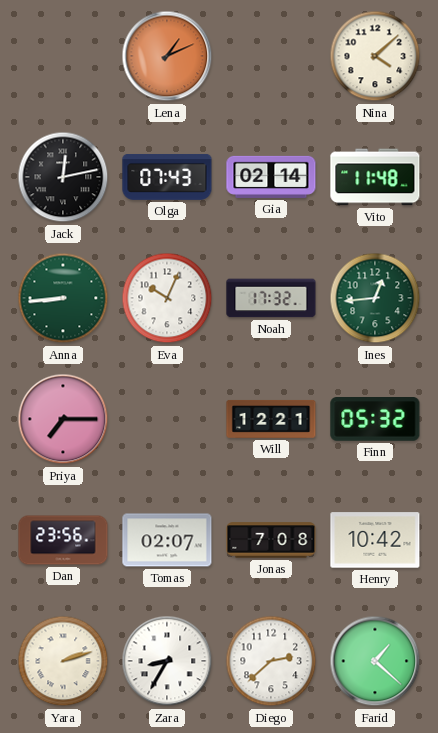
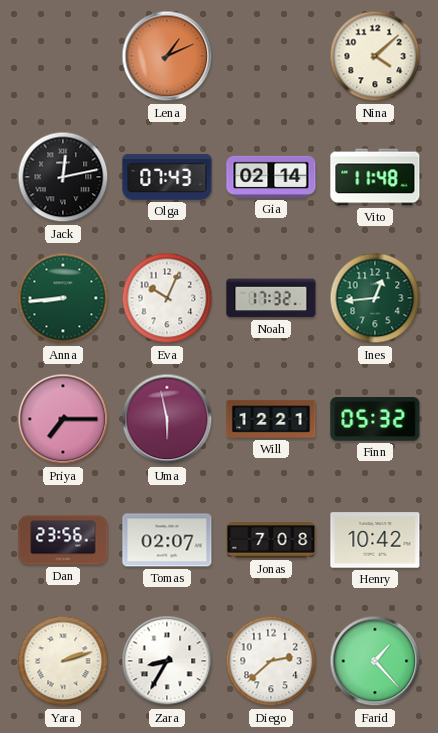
Uma: none -> 5:58
Farid: 1:22 -> 1:23
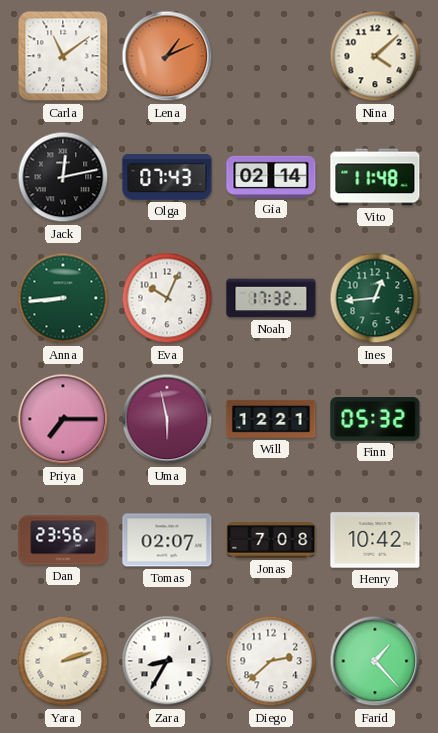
Carla: none -> 11:09
